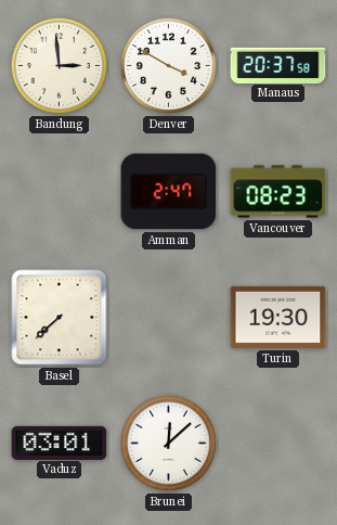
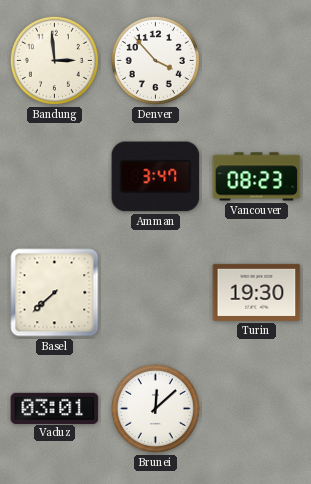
Denver: 3:50 -> 3:53
Manaus: 20:37 -> none
Amman: 2:47 -> 3:47
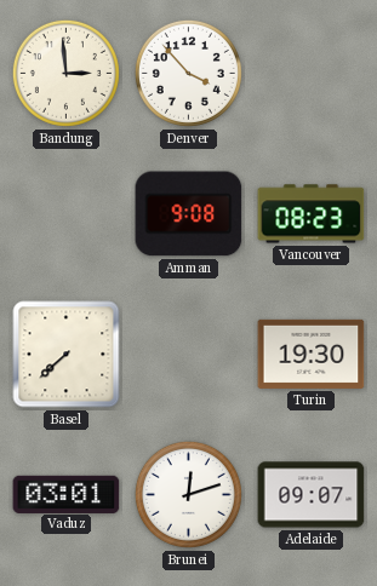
Amman: 3:47 -> 9:08
Brunei: 12:08 -> 12:12
Adelaide: none -> 09:07
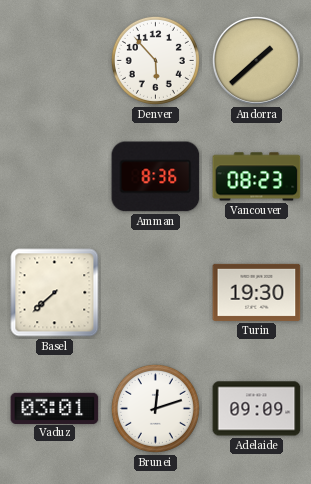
Bandung: 2:59 -> none
Denver: 3:53 -> 5:53
Andorra: none -> 1:38
Amman: 9:08 -> 8:36
Adelaide: 09:07 -> 09:09
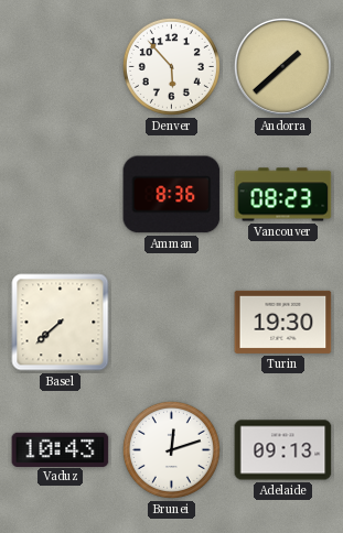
Vaduz: 03:01 -> 10:43
Adelaide: 09:09 -> 09:13
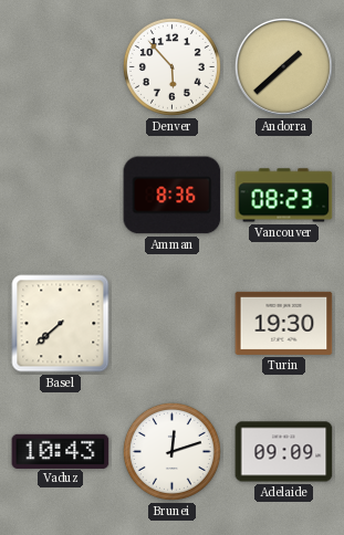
Adelaide: 09:13 -> 09:09
